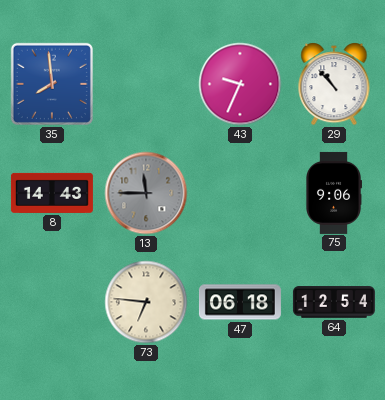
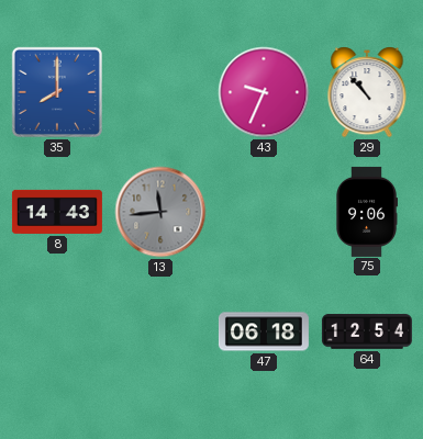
35: 7:59 -> 8:00
13: 11:45 -> 11:44
73: 6:46 -> none
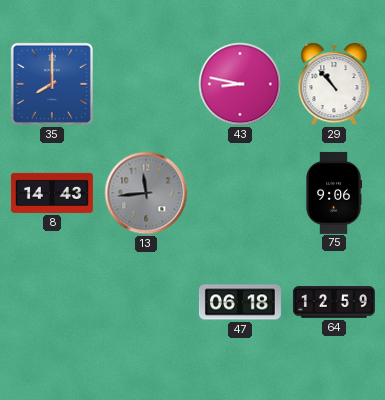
43: 9:34 -> 8:47
64: 12:54 -> 12:59
